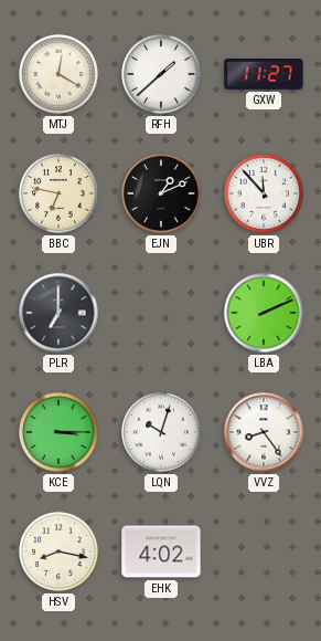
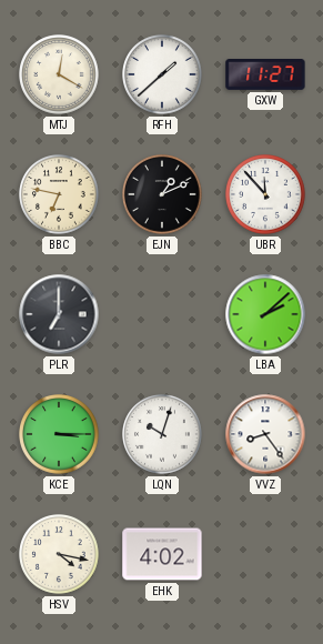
LBA: 2:11 -> 2:08
HSV: 8:17 -> 4:17
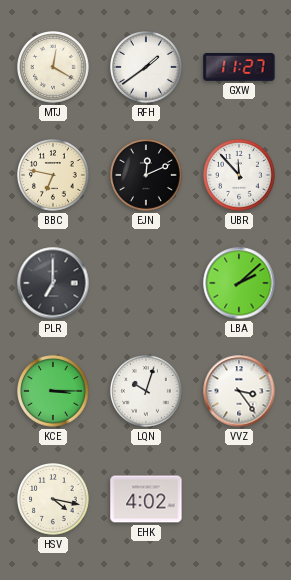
RFH: 1:38 -> 1:39
EJN: 1:11 -> 12:11
VVZ: 8:24 -> 3:24
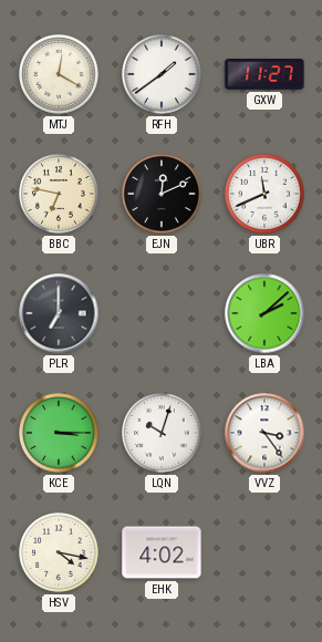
UBR: 11:53 -> 11:41
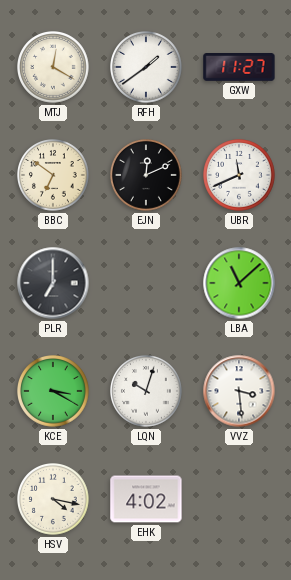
BBC: 6:47 -> 6:51
LBA: 2:08 -> 11:08
KCE: 3:15 -> 3:20
VVZ: 3:24 -> 3:29
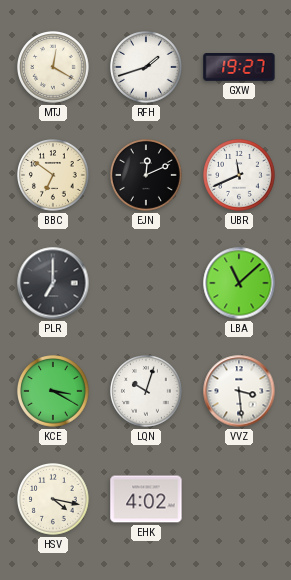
RFH: 1:39 -> 1:42
GXW: 11:27 -> 19:27
